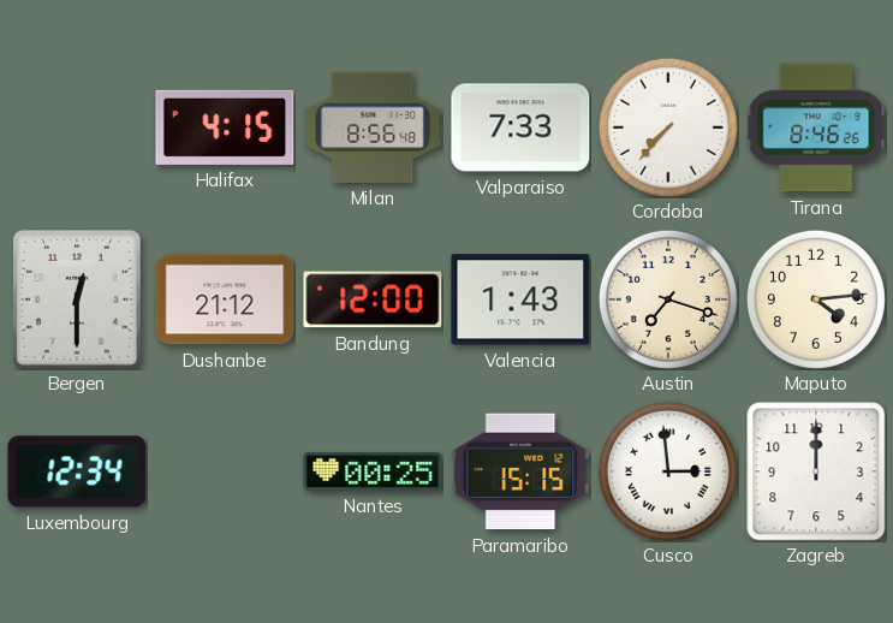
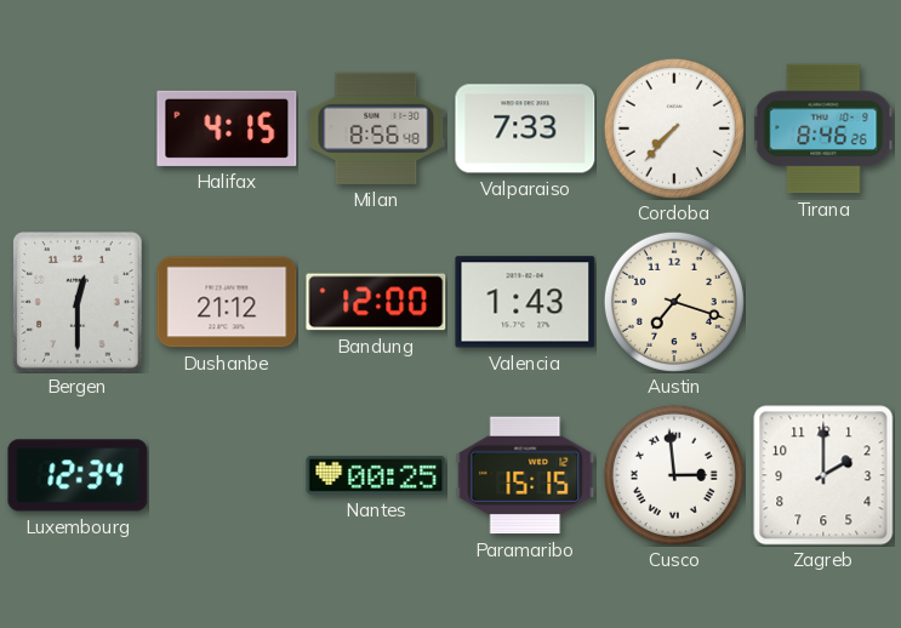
Maputo: 4:14 -> none
Zagreb: 12:00 -> 2:00
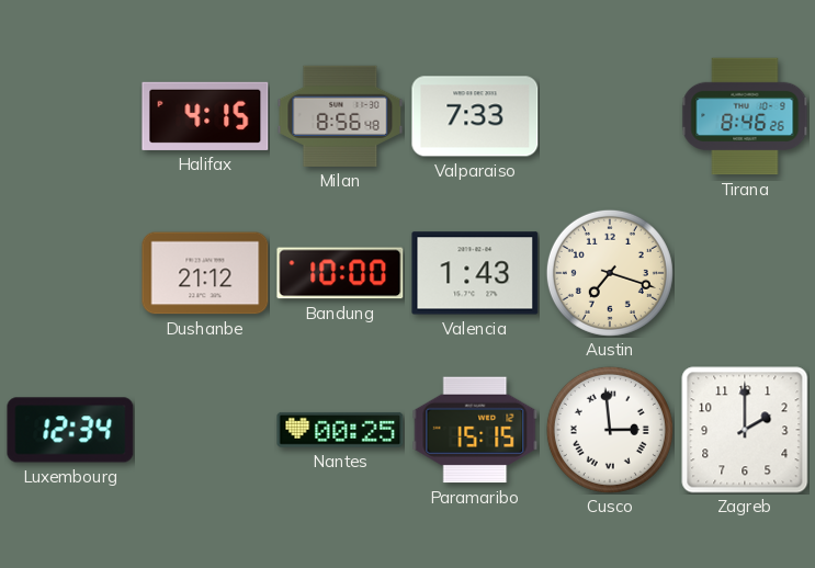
Cordoba: 7:37 -> none
Bergen: 12:30 -> none
Bandung: 12:00 -> 10:00
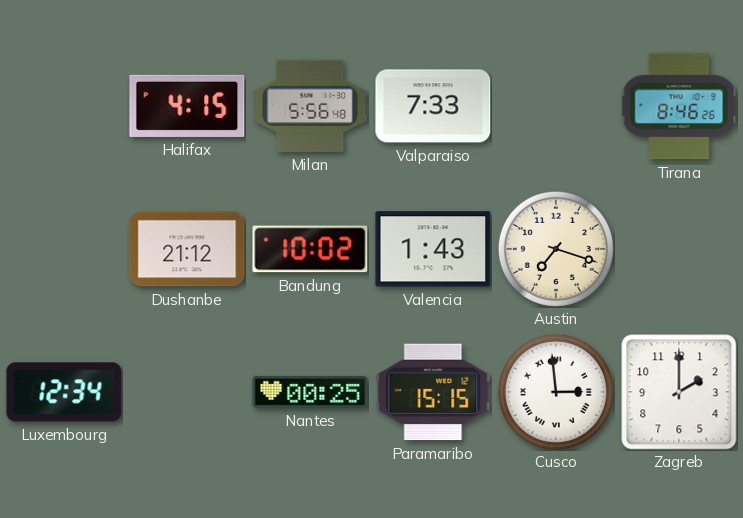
Milan: 8:56 -> 5:56
Bandung: 10:00 -> 10:02
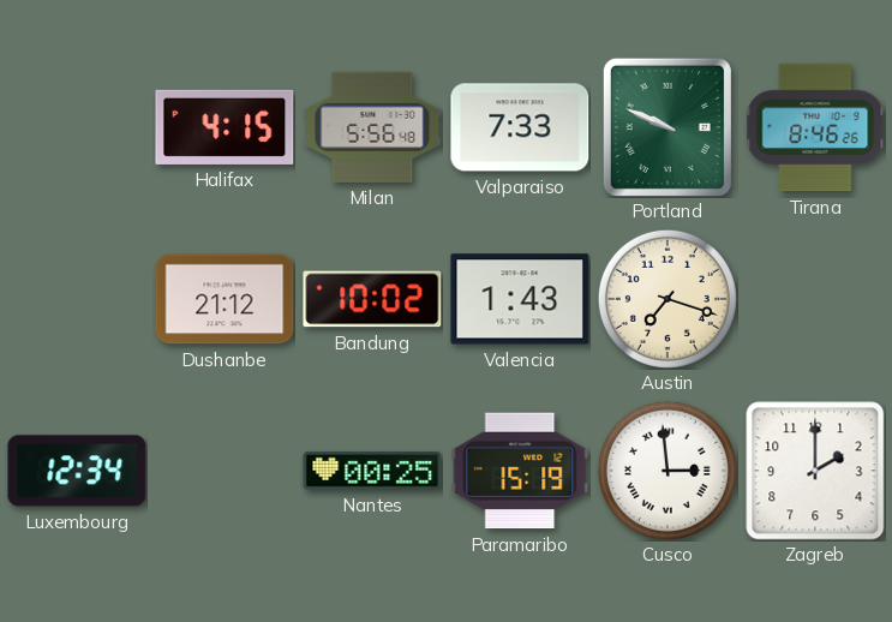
Portland: none -> 9:49
Paramaribo: 15:15 -> 15:19
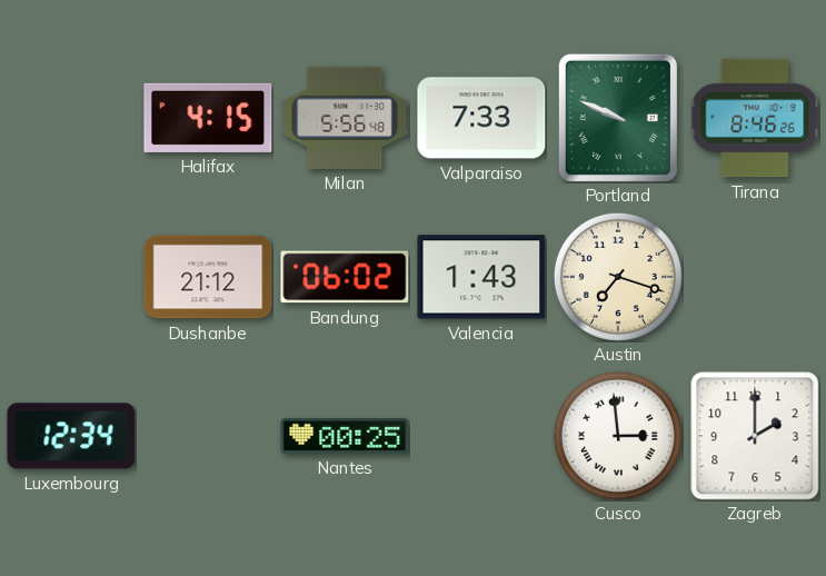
Bandung: 10:02 -> 06:02
Paramaribo: 15:19 -> none
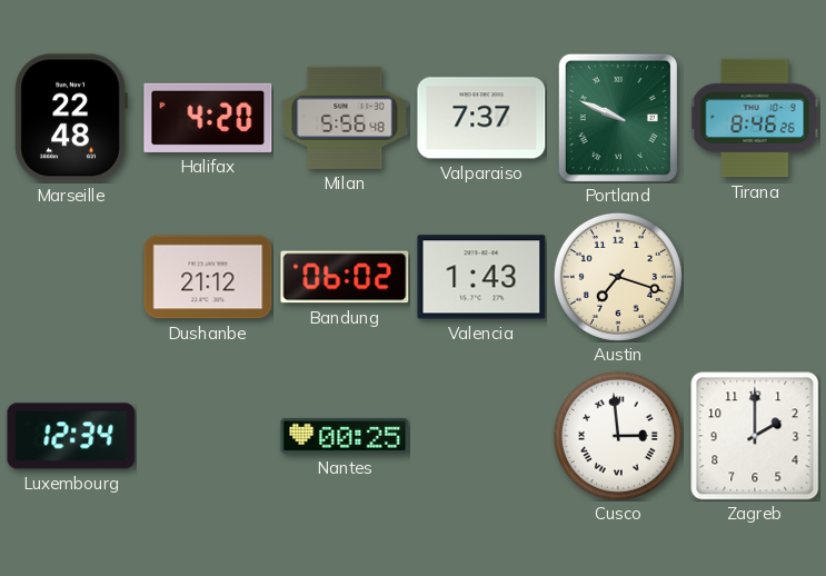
Marseille: none -> 22:48
Halifax: 4:15 -> 4:20
Valparaiso: 7:33 -> 7:37
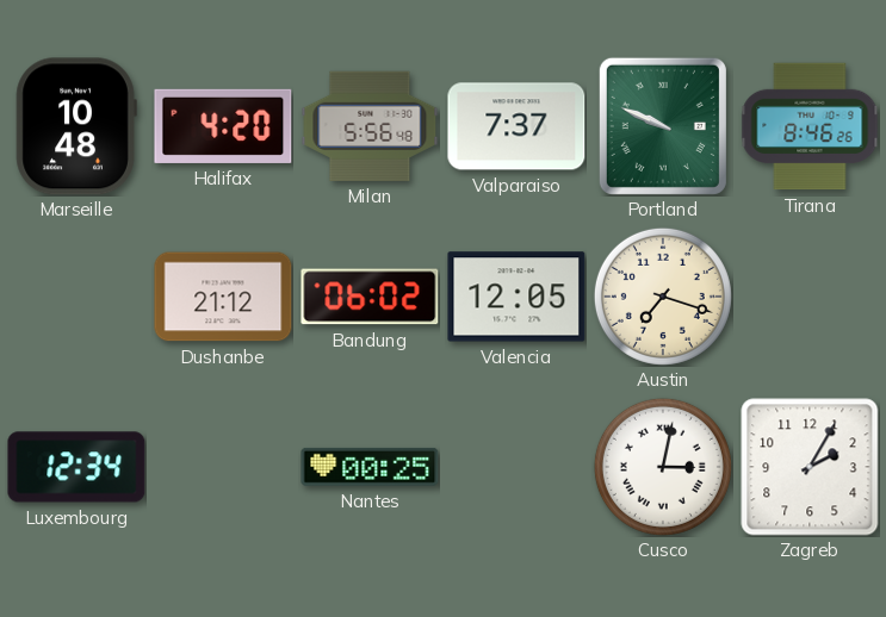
Marseille: 22:48 -> 10:48
Valencia: 1:43 -> 12:05
Cusco: 2:59 -> 3:02
Zagreb: 2:00 -> 2:05
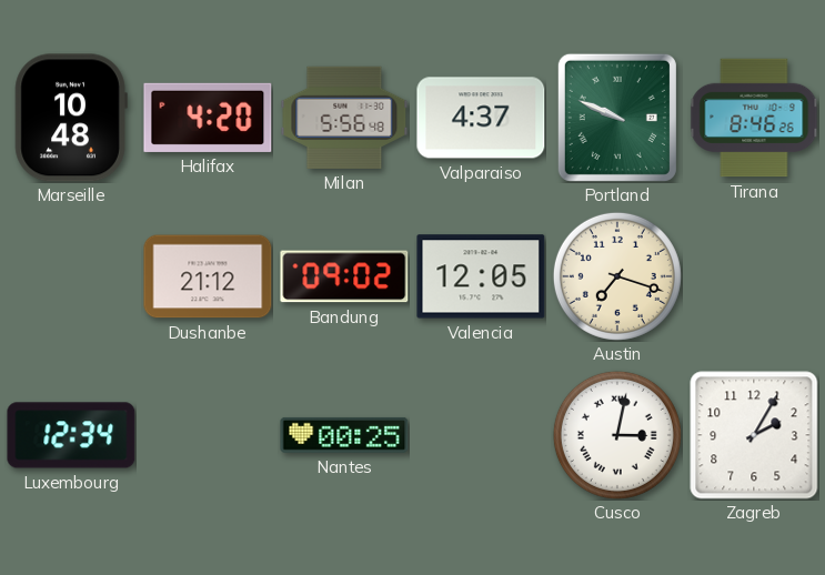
Valparaiso: 7:37 -> 4:37
Bandung: 06:02 -> 09:02
